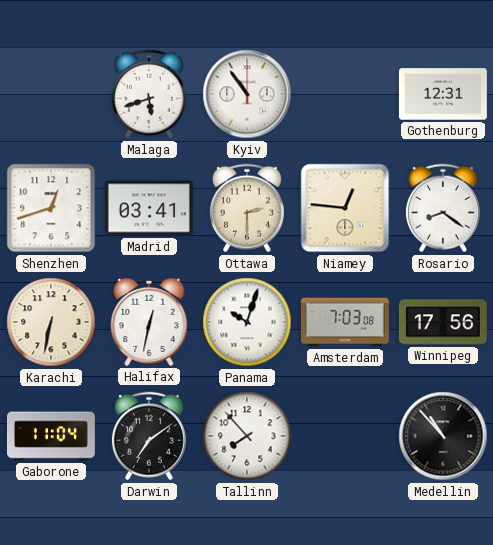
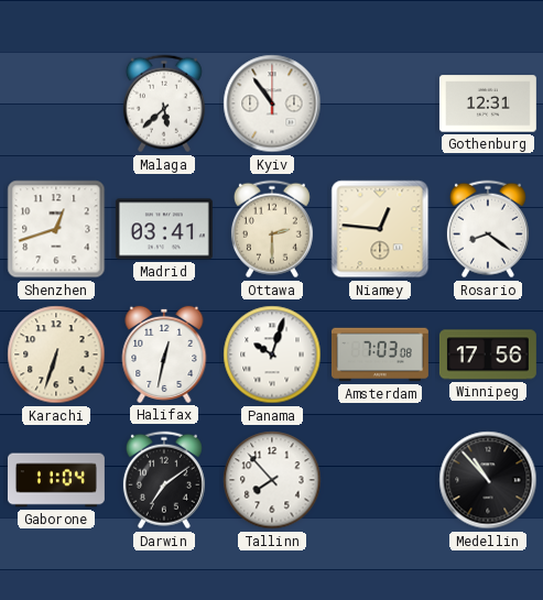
Malaga: 5:42 -> 5:38
Karachi: 6:32 -> 6:33
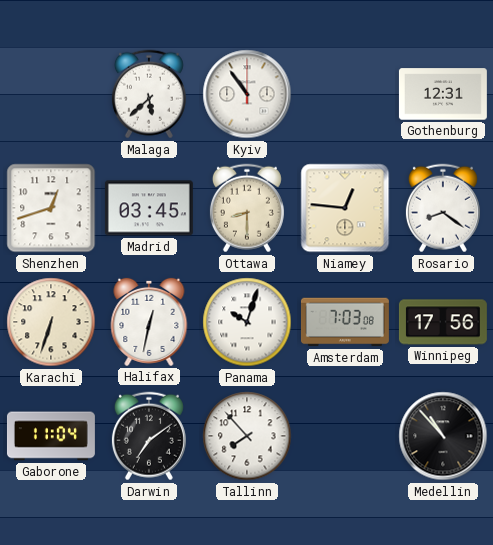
Madrid: 03:41 -> 03:45
Ottawa: 2:30 -> 8:30
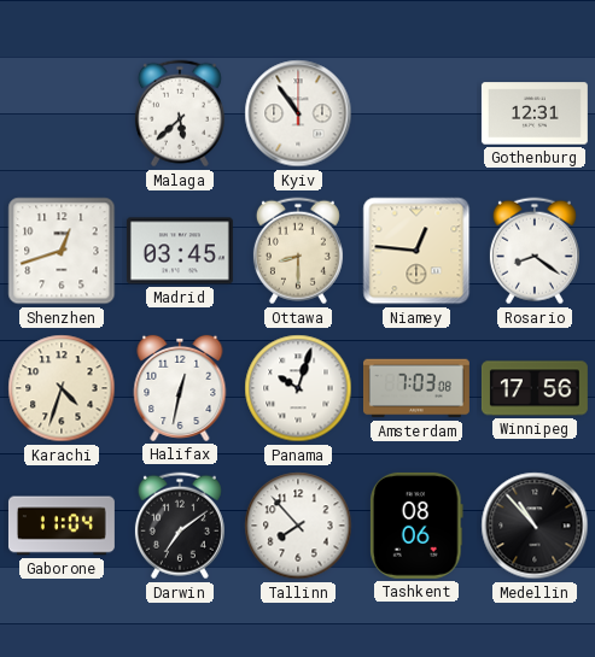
Karachi: 6:33 -> 4:33
Tashkent: none -> 08:06
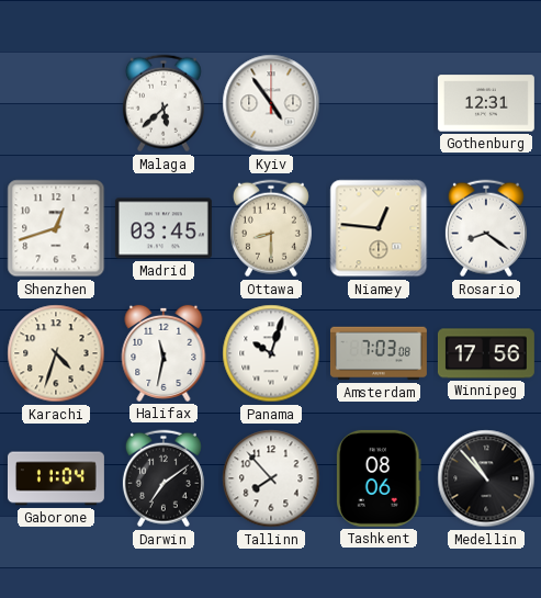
Kyiv: 10:54 -> 4:54
Halifax: 12:32 -> 11:32
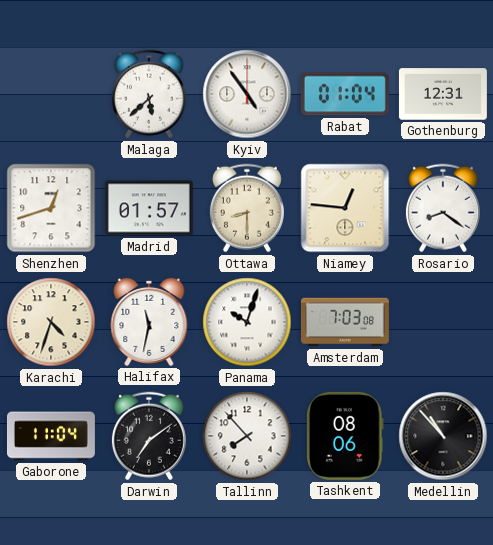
Rabat: none -> 01:04
Madrid: 03:45 -> 01:57
Winnipeg: 17:56 -> none
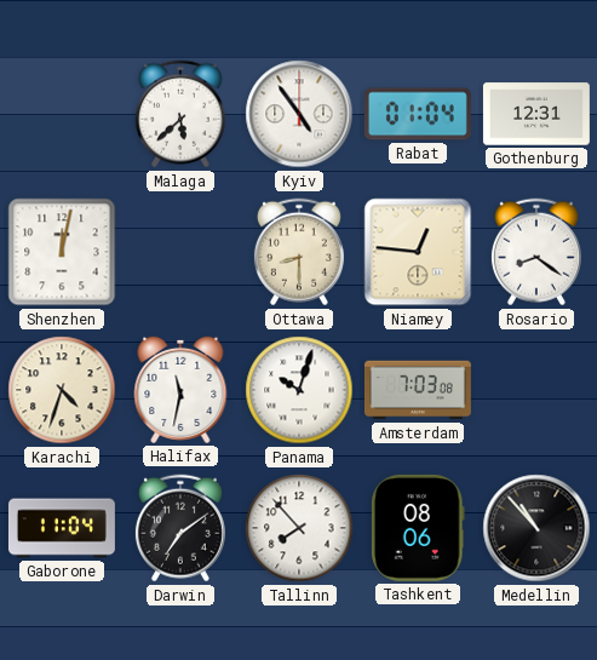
Shenzhen: 12:42 -> 12:02
Madrid: 01:57 -> none
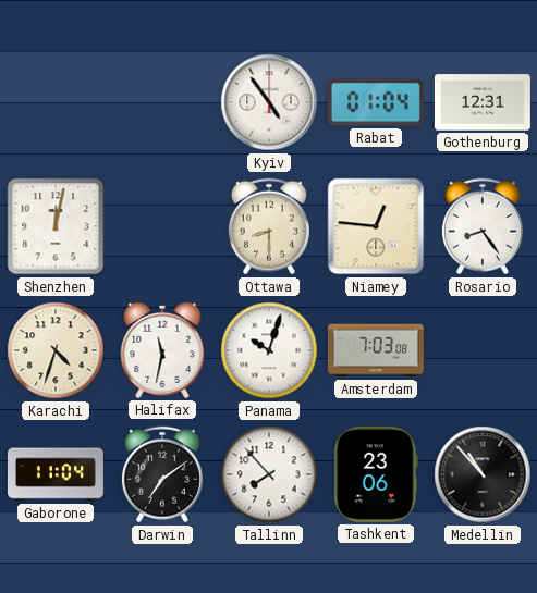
Malaga: 5:38 -> none
Rosario: 8:21 -> 8:24
Tashkent: 08:06 -> 23:06
